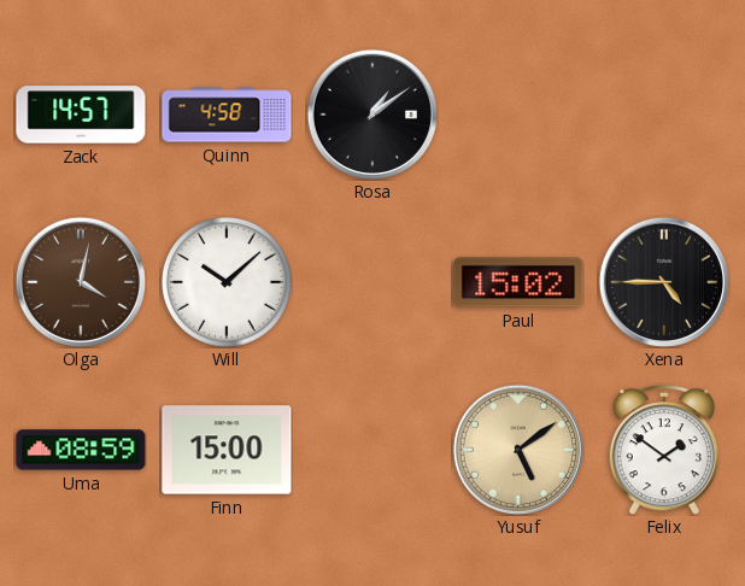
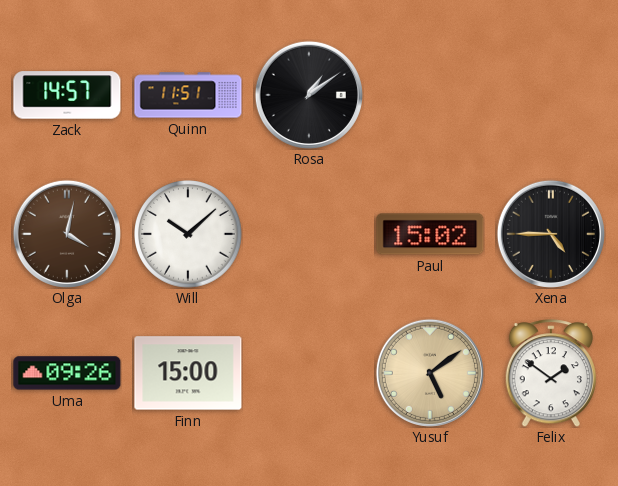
Quinn: 4:58 -> 11:51
Uma: 08:59 -> 09:26
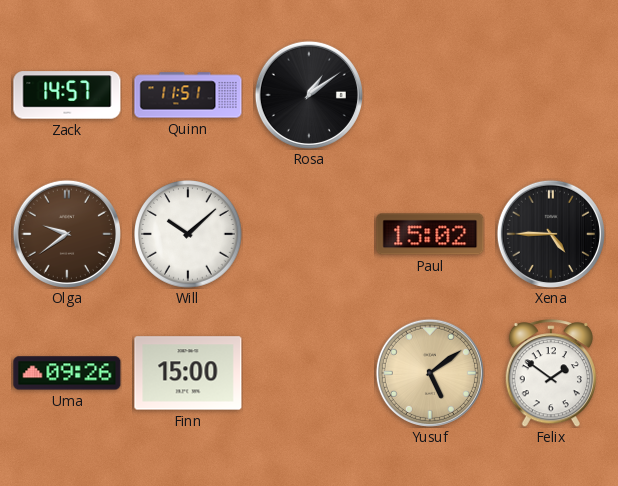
Olga: 4:02 -> 9:39
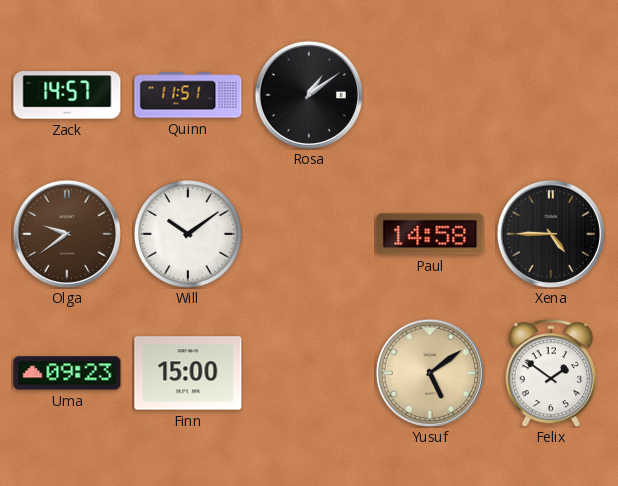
Will: 10:08 -> 10:09
Paul: 15:02 -> 14:58
Uma: 09:26 -> 09:23
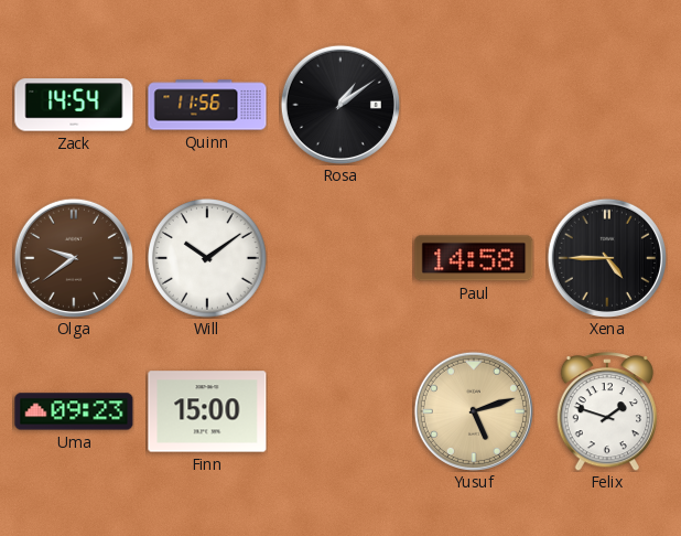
Zack: 14:57 -> 14:54
Quinn: 11:51 -> 11:56
Yusuf: 5:09 -> 5:12
Felix: 1:51 -> 1:48
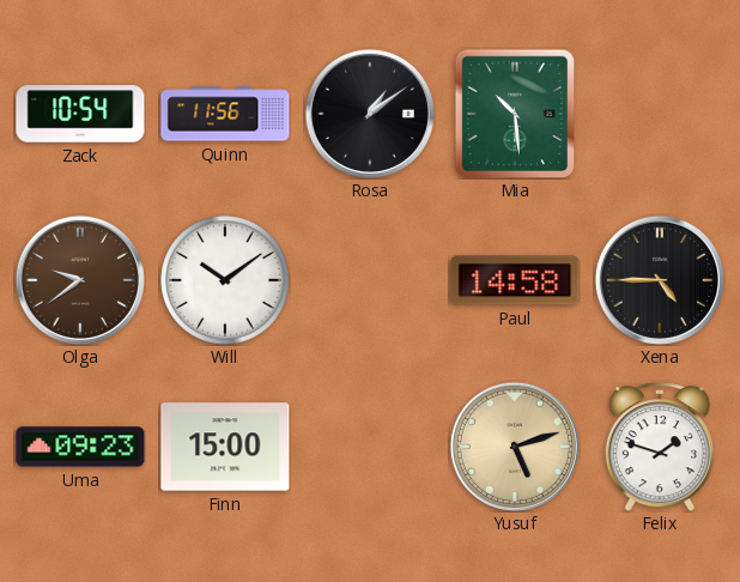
Zack: 14:54 -> 10:54
Mia: none -> 10:29
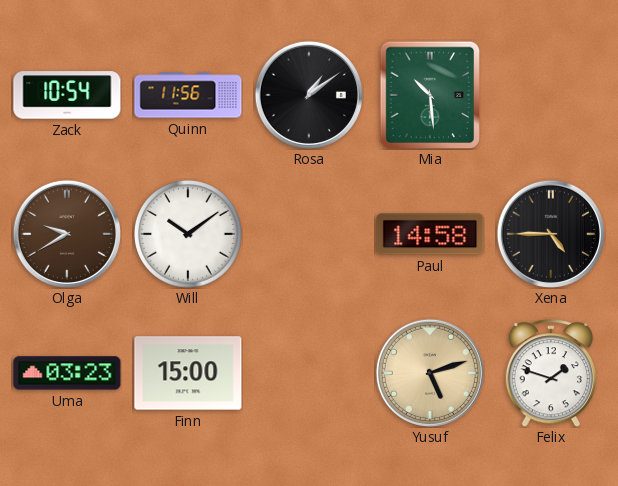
Olga: 9:39 -> 9:40
Uma: 09:23 -> 03:23
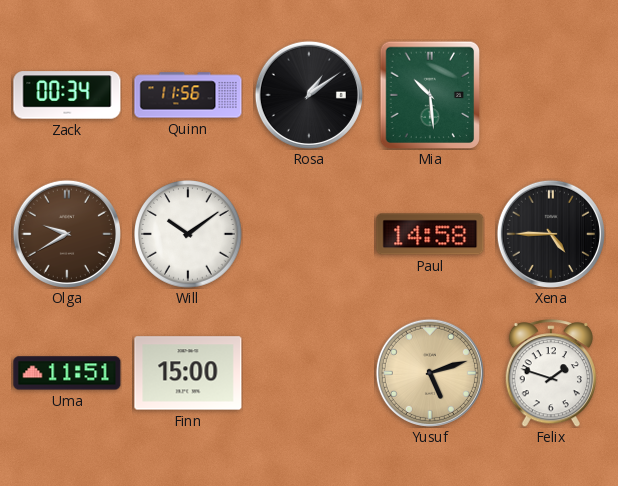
Zack: 10:54 -> 00:34
Uma: 03:23 -> 11:51
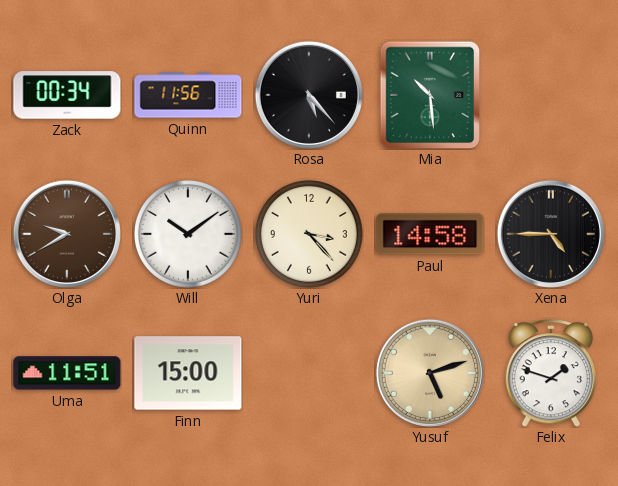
Rosa: 1:09 -> 5:23
Yuri: none -> 3:23
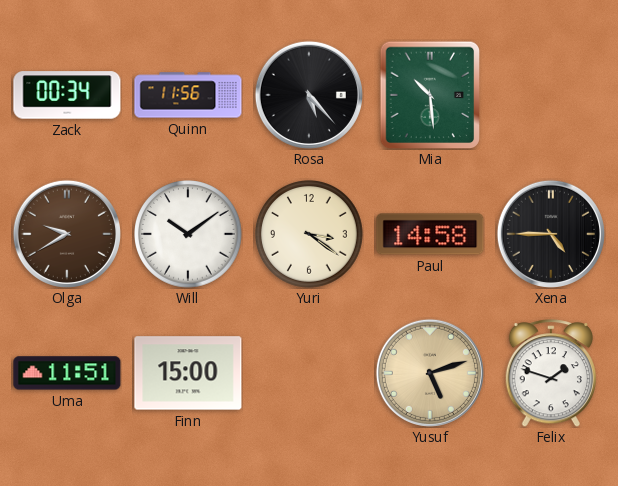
Yuri: 3:23 -> 3:21
